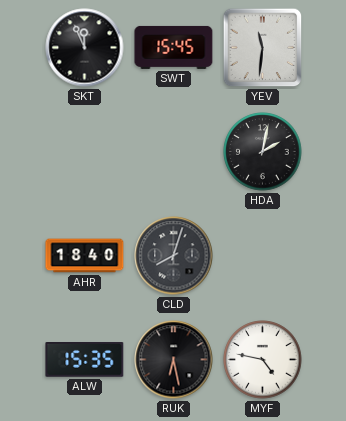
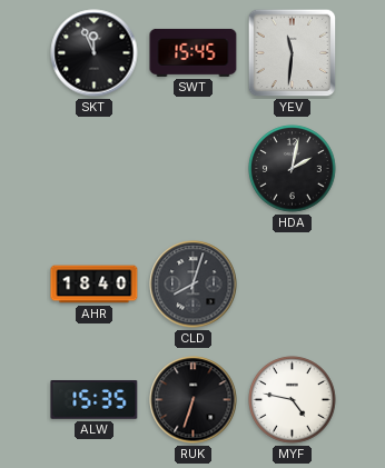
RUK: 6:28 -> 6:33
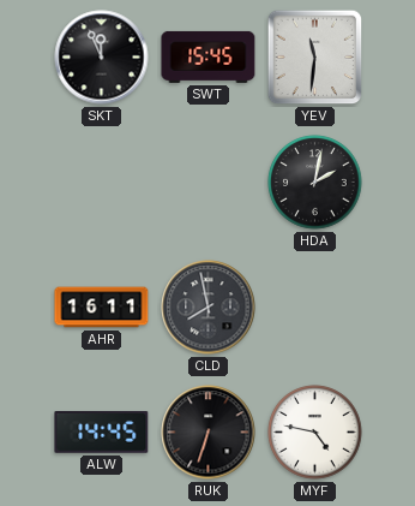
AHR: 18:40 -> 16:11
CLD: 8:03 -> 7:58
ALW: 15:35 -> 14:45
